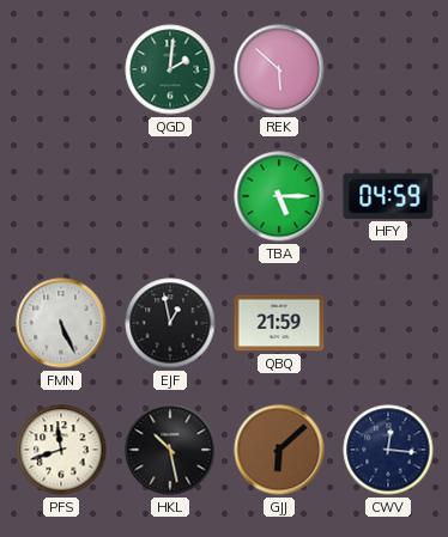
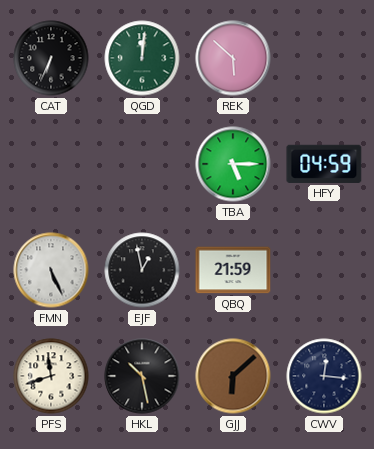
CAT: none -> 6:34
QGD: 2:01 -> 12:01
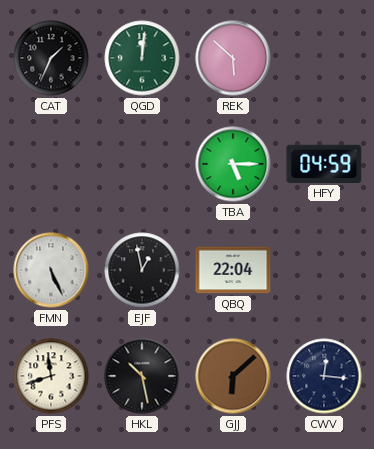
CAT: 6:34 -> 1:34
QBQ: 21:59 -> 22:04
